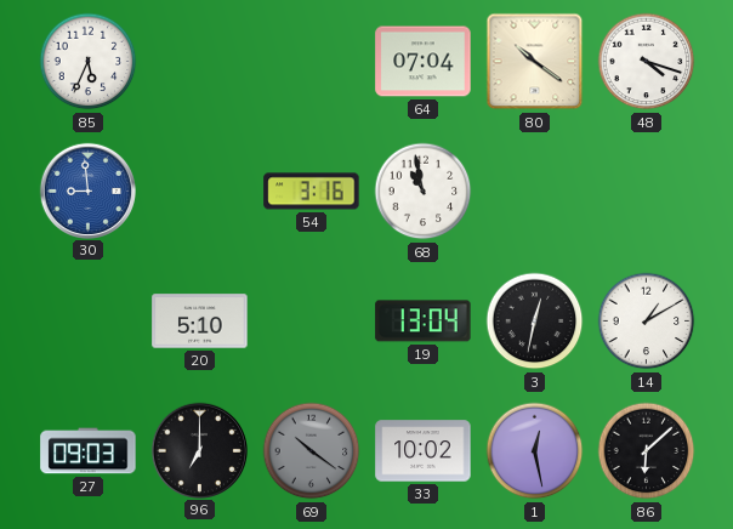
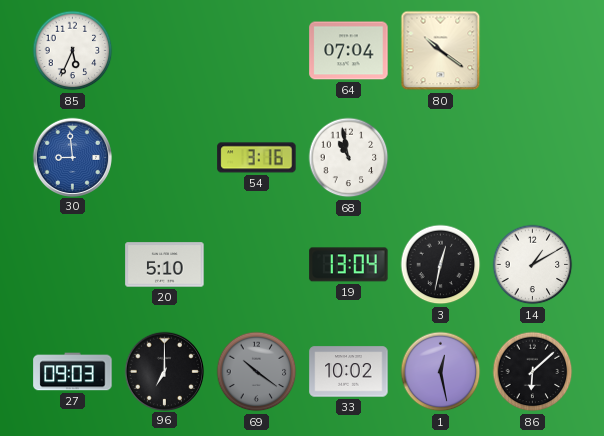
48: 4:18 -> none
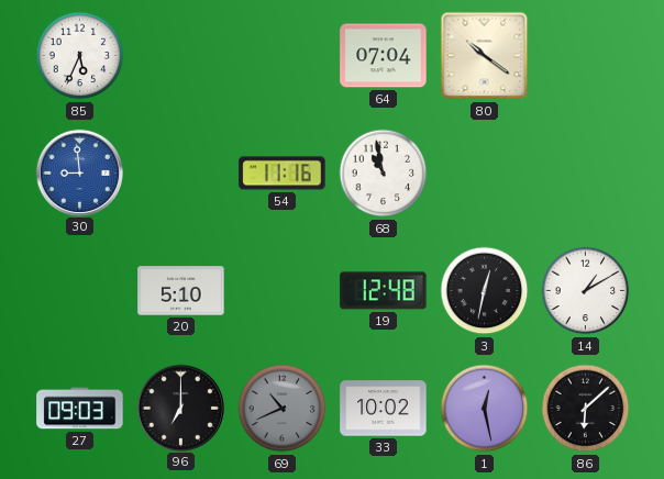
54: 3:16 -> 11:16
19: 13:04 -> 12:48
69: 10:21 -> 10:41
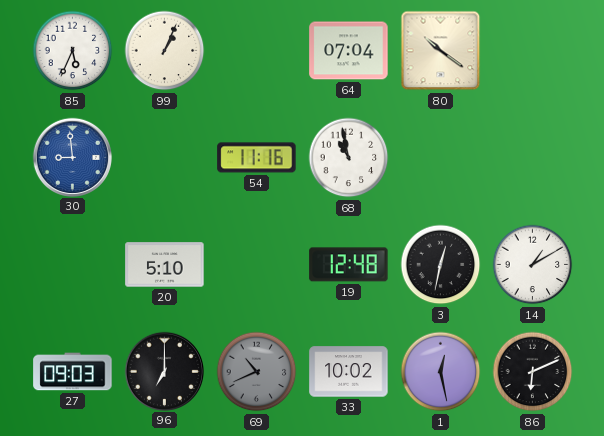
99: none -> 1:04
86: 6:08 -> 6:11
